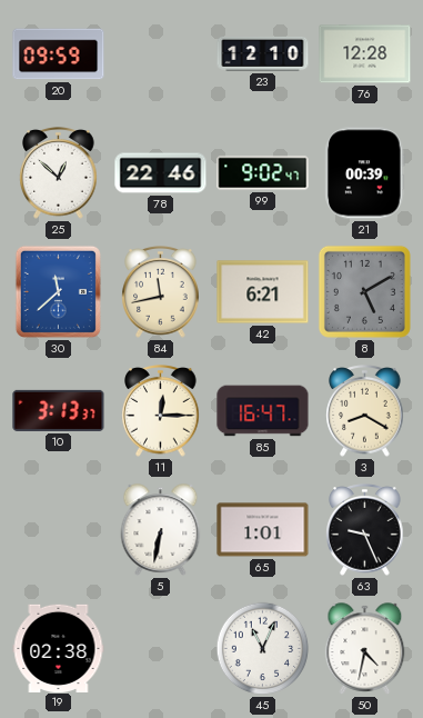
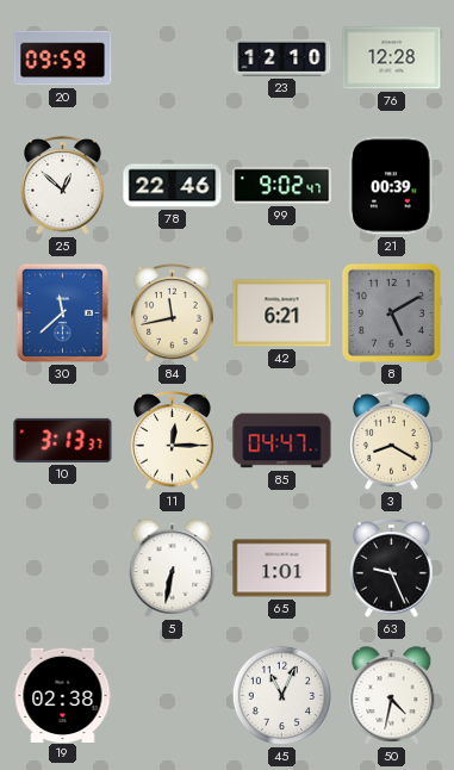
85: 16:47 -> 04:47
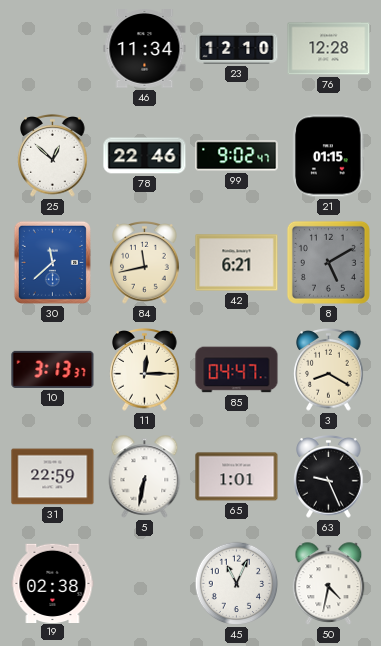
20: 09:59 -> none
46: none -> 11:34
21: 00:39 -> 01:15
31: none -> 22:59
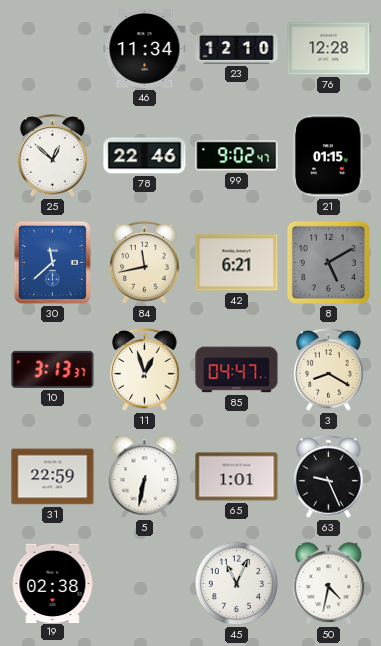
11: 12:15 -> 12:57
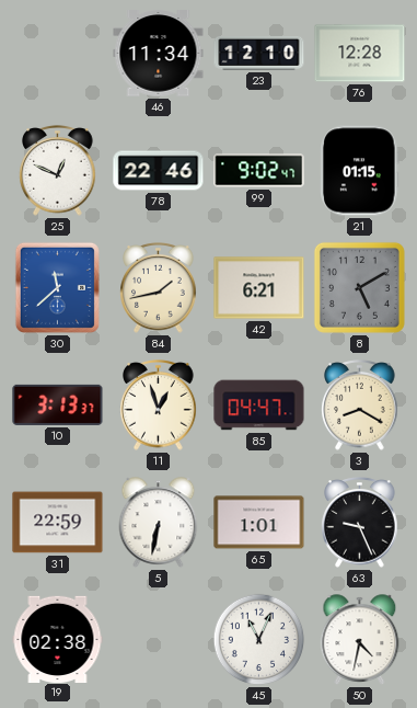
25: 12:52 -> 12:49
84: 11:43 -> 1:43
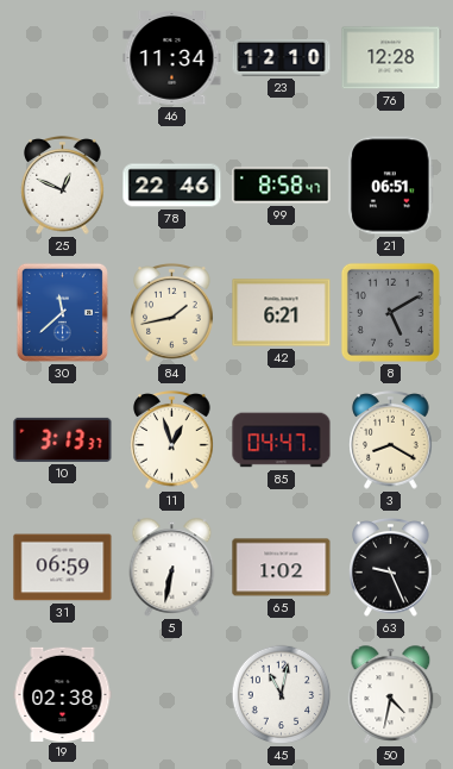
99: 9:02 -> 8:58
21: 01:15 -> 06:51
31: 22:59 -> 06:59
65: 1:01 -> 1:02
45: 11:04 -> 11:02
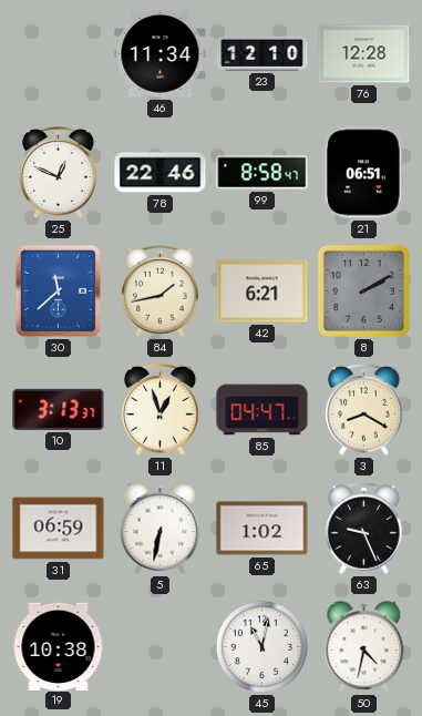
8: 5:10 -> 2:10
19: 02:38 -> 10:38
